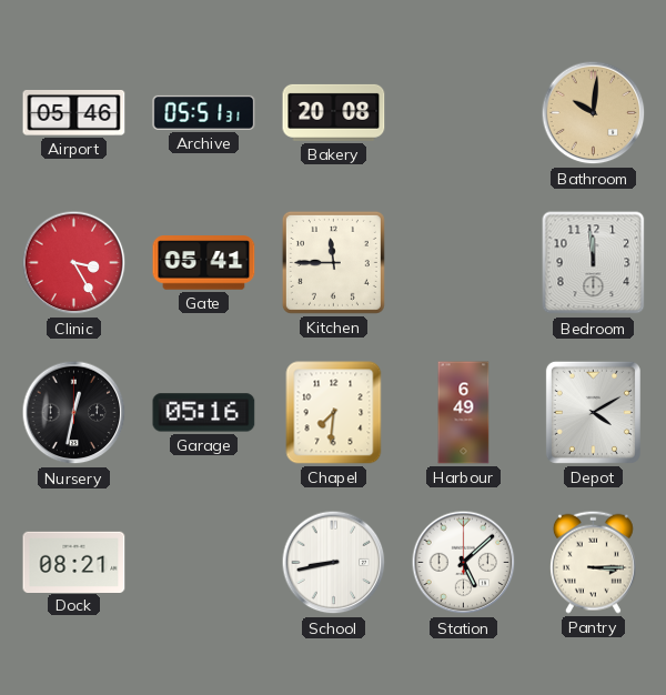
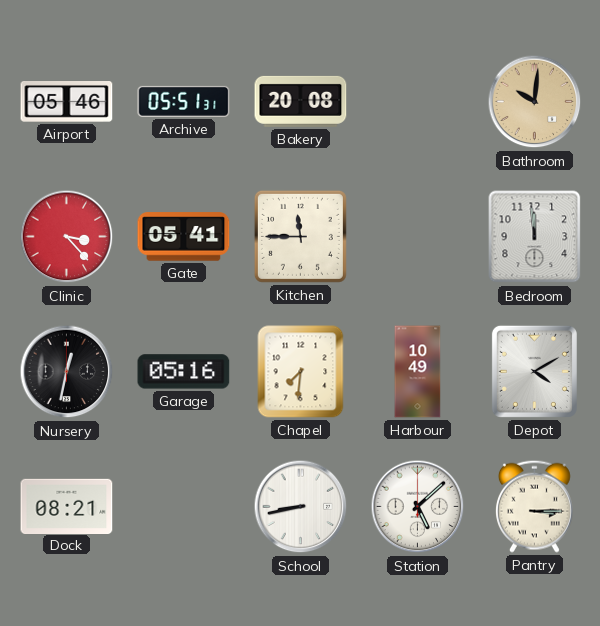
Clinic: 3:25 -> 3:23
Harbour: 6:49 -> 10:49
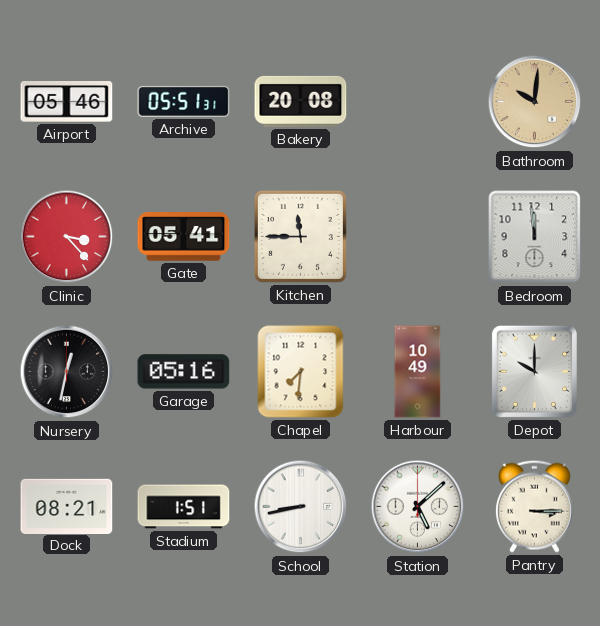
Depot: 4:10 -> 10:00
Stadium: none -> 1:51
